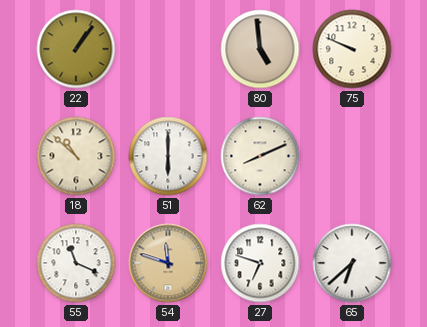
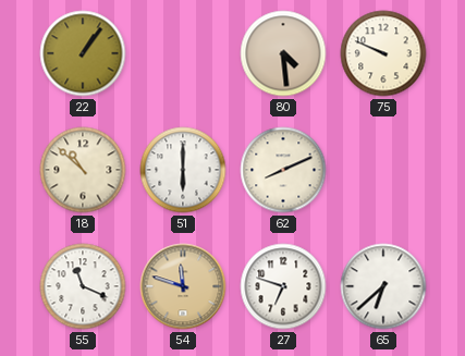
80: 4:59 -> 4:29
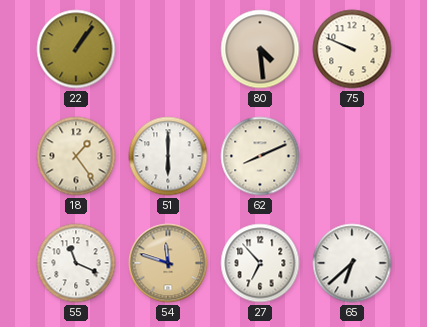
18: 10:52 -> 1:24
27: 6:48 -> 6:53
